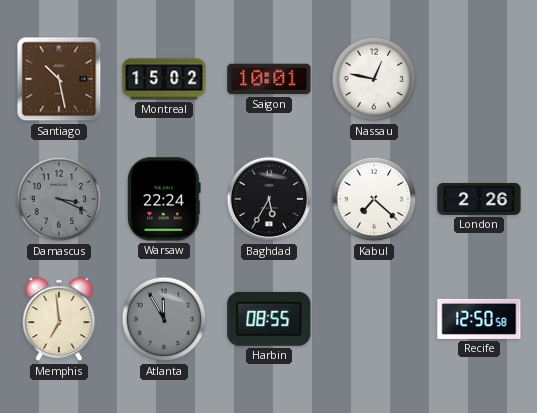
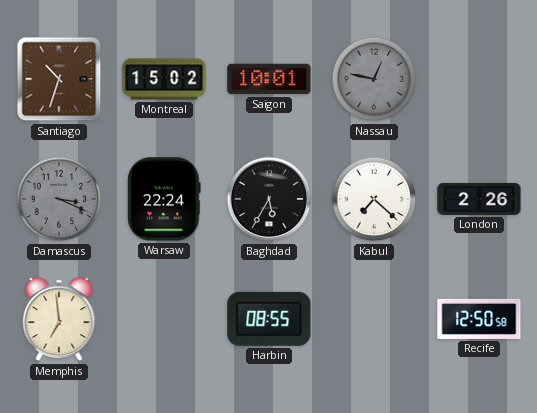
Santiago: 10:28 -> 10:33
Nassau dial: white -> grey
Atlanta: 11:55 -> none
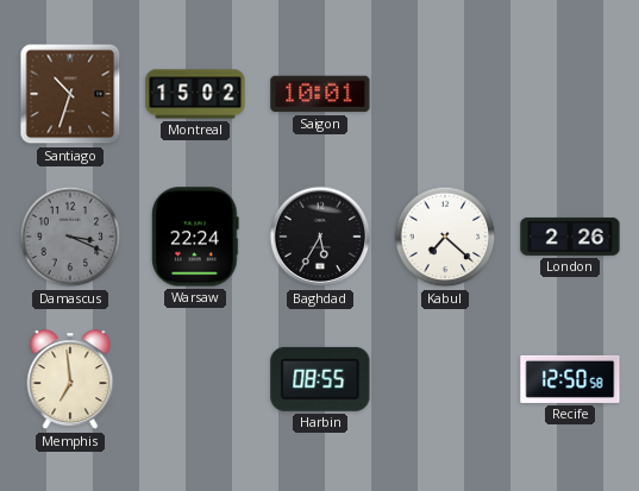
Nassau: 12:47 -> none
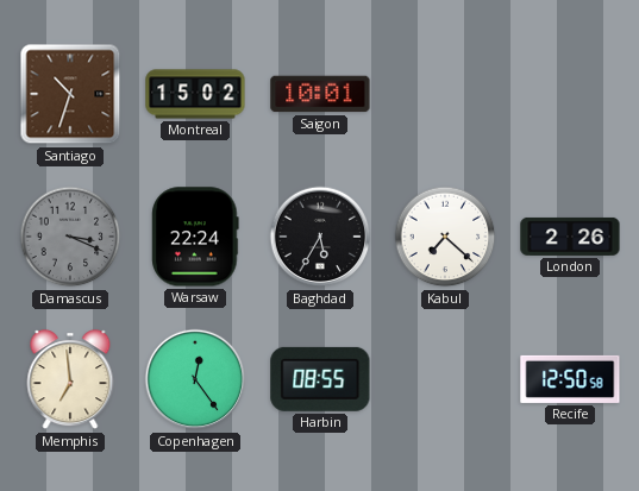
Copenhagen: none -> 12:24
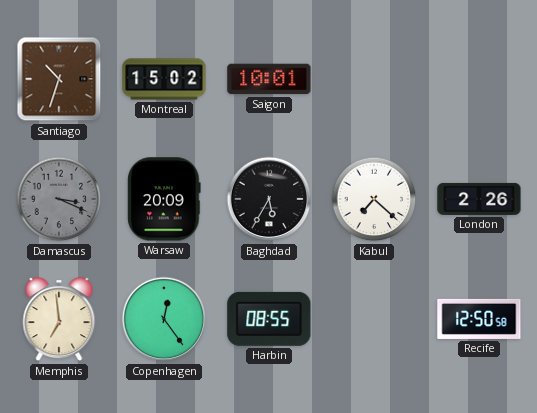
Warsaw: 22:24 -> 20:09
